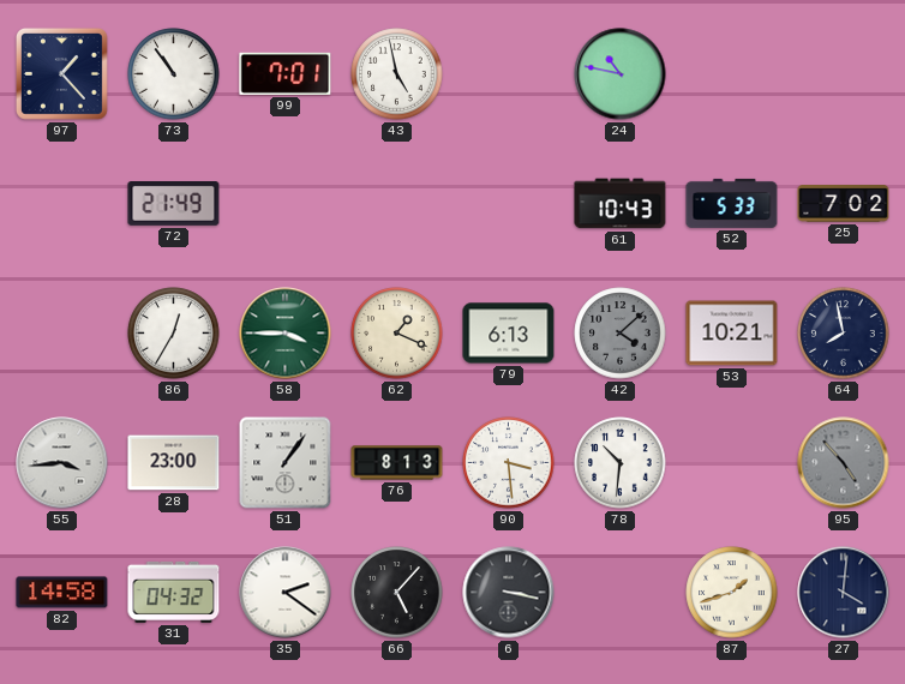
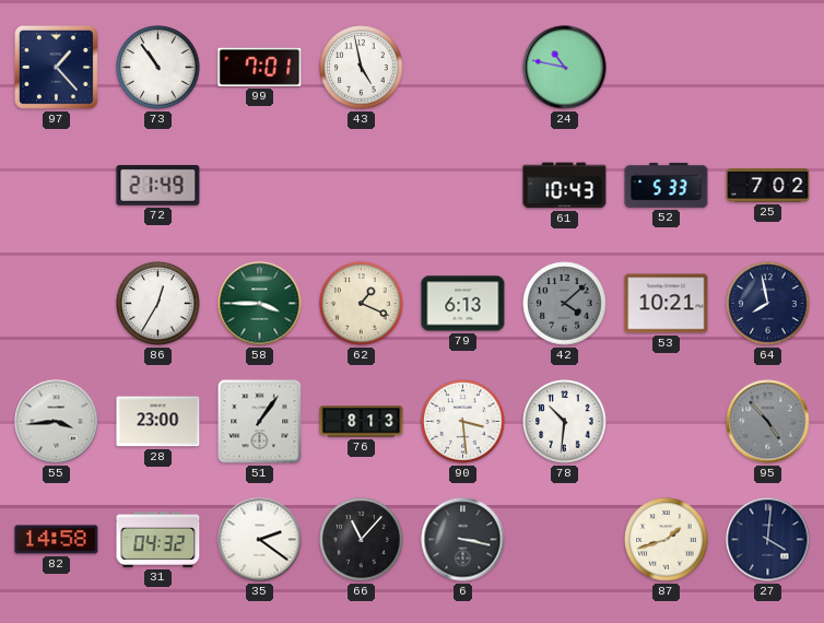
66: 5:07 -> 11:07
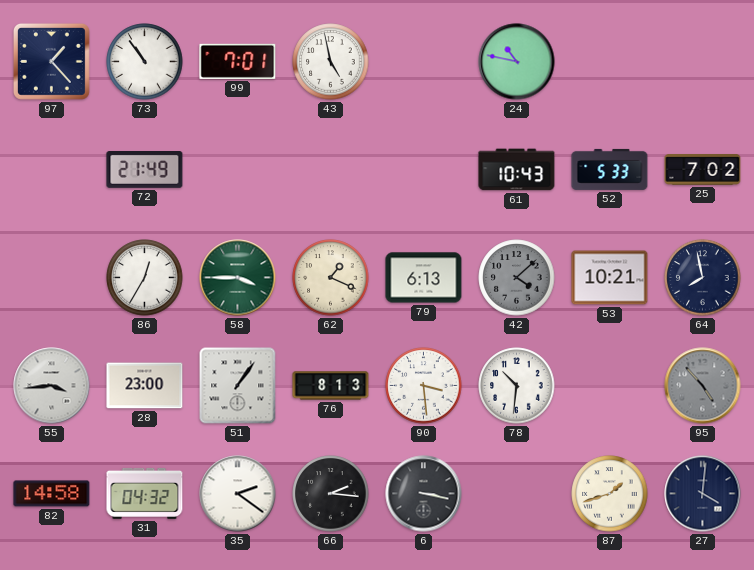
66: 11:07 -> 2:16
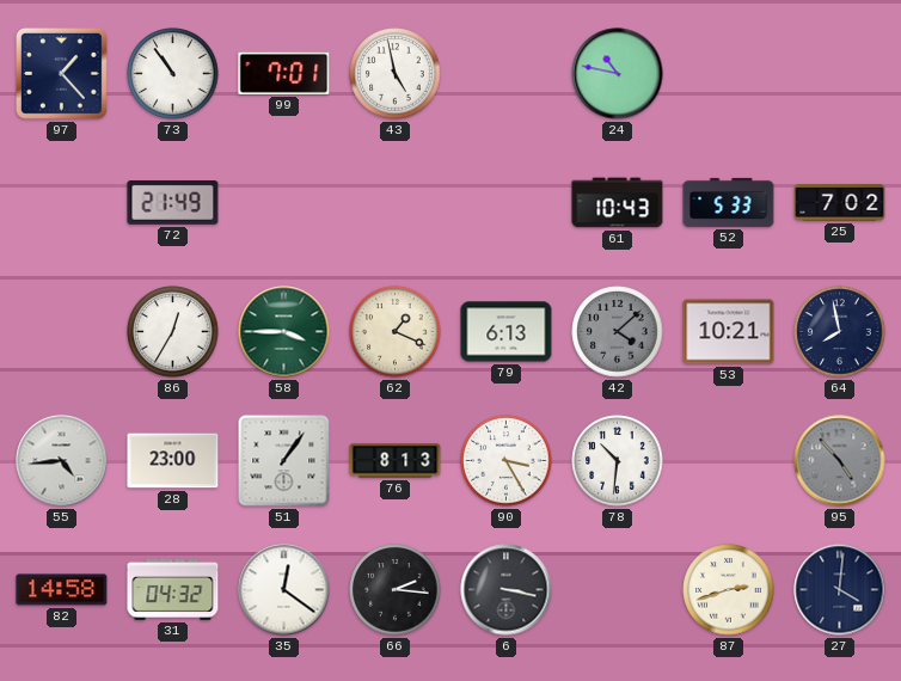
55: 3:44 -> 4:44
90: 3:29 -> 3:25
35: 2:21 -> 12:21
87: 1:42 -> 2:42
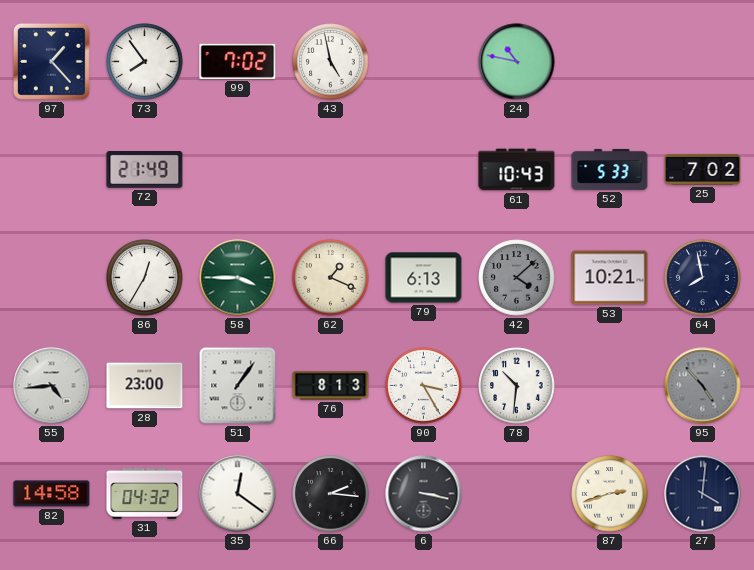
73: 10:54 -> 7:54
99: 7:01 -> 7:02
